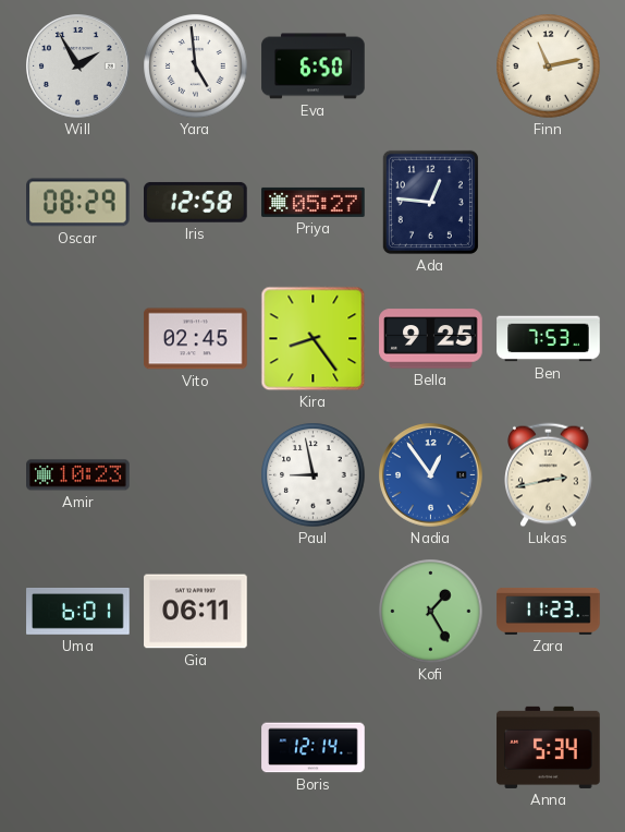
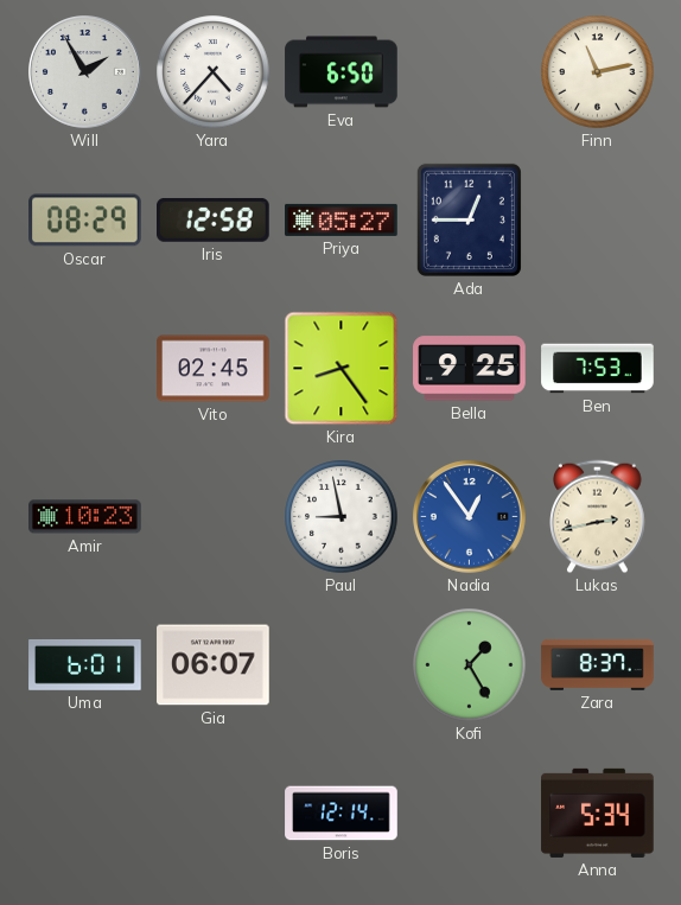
Yara: 4:59 -> 4:37
Ada: 12:46 -> 12:45
Gia: 06:11 -> 06:07
Zara: 11:23 -> 8:37
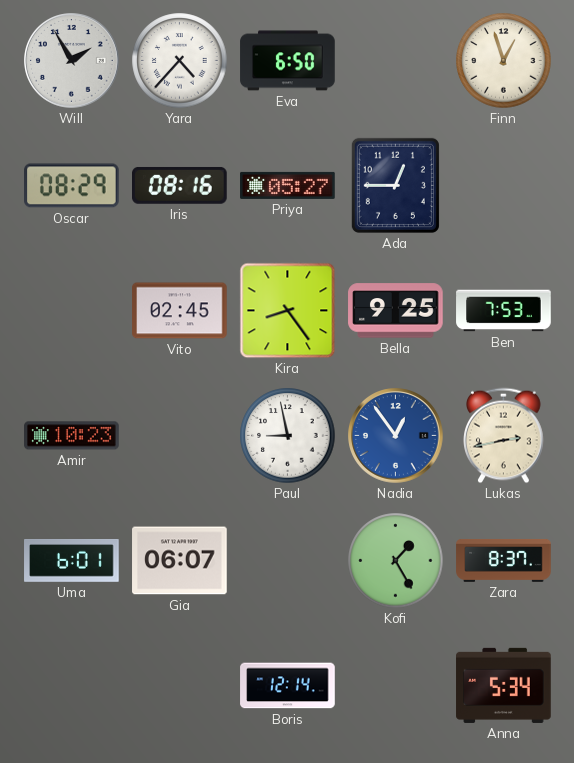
Finn: 11:13 -> 12:57
Iris: 12:58 -> 08:16
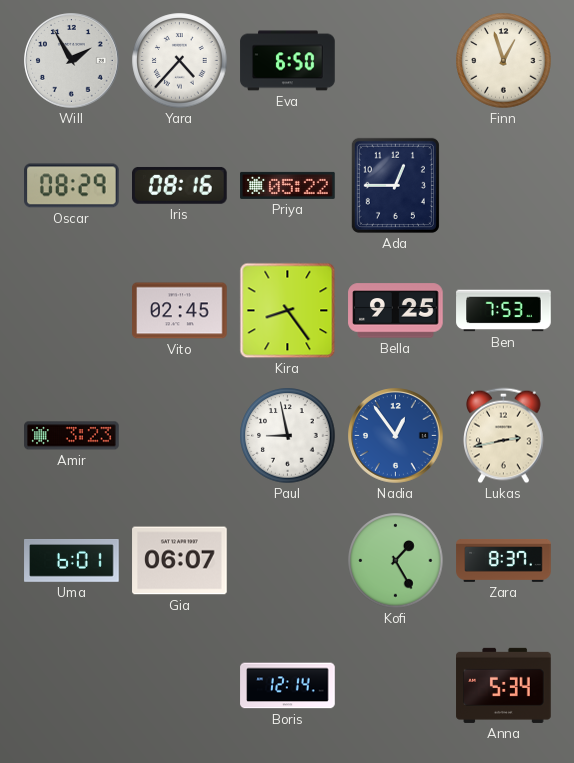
Priya: 05:27 -> 05:22
Amir: 10:23 -> 3:23
